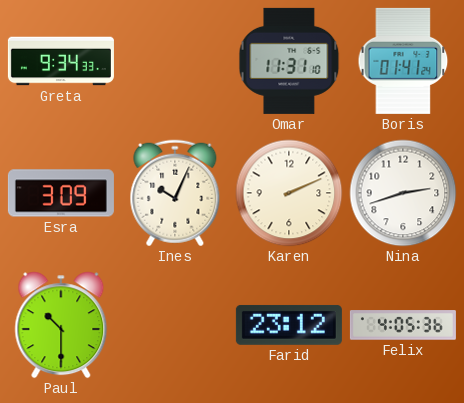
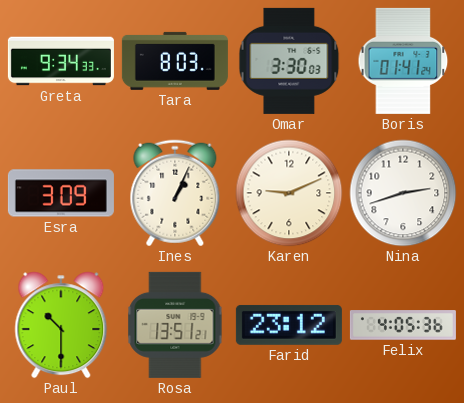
Tara: none -> 8:03
Omar: 11:31 -> 3:30
Ines: 10:04 -> 1:04
Karen: 2:11 -> 9:11
Rosa: none -> 13:51
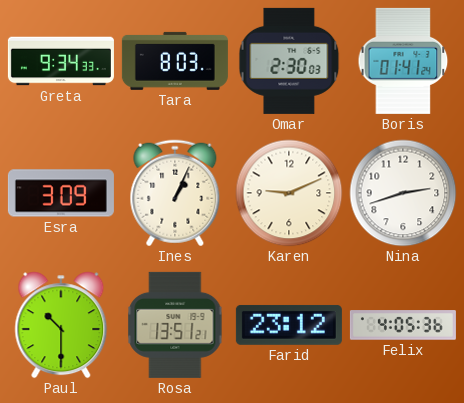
Omar: 3:30 -> 2:30
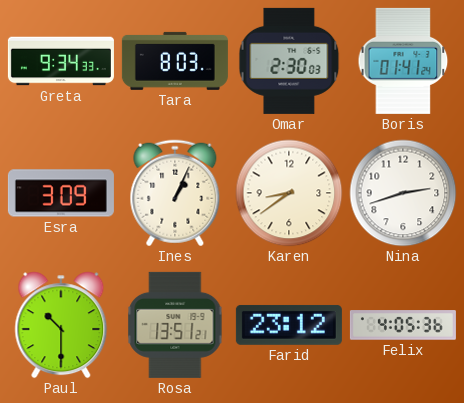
Karen: 9:11 -> 8:39
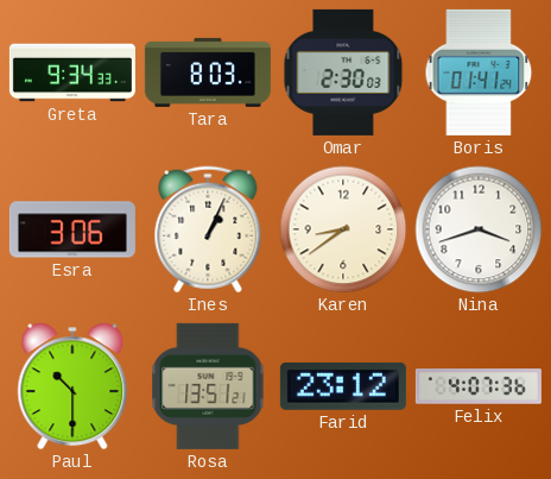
Esra: 3:09 -> 3:06
Nina: 2:42 -> 3:42
Felix: 4:05 -> 4:07
